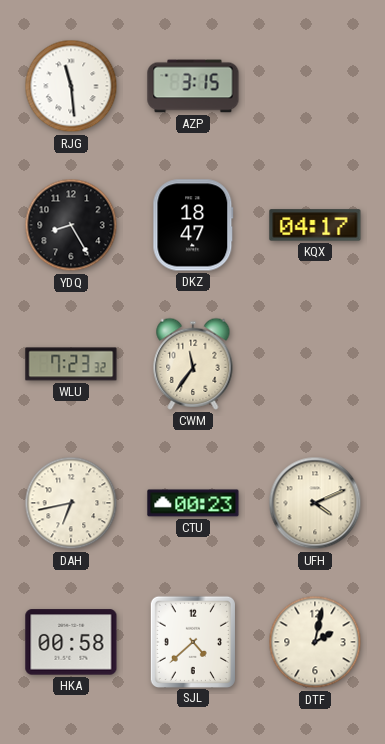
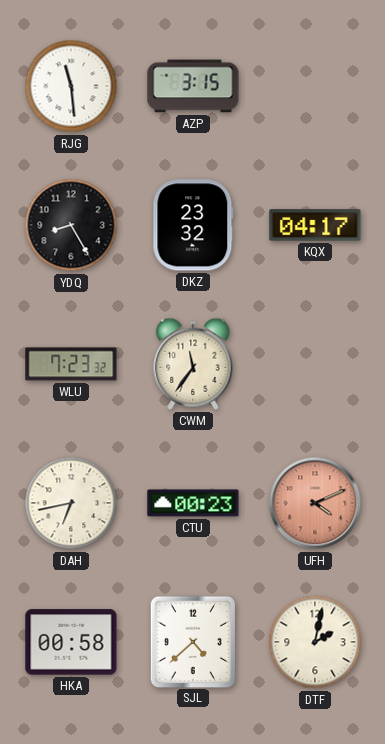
DKZ: 18:47 -> 23:32
UFH dial: cream -> salmon
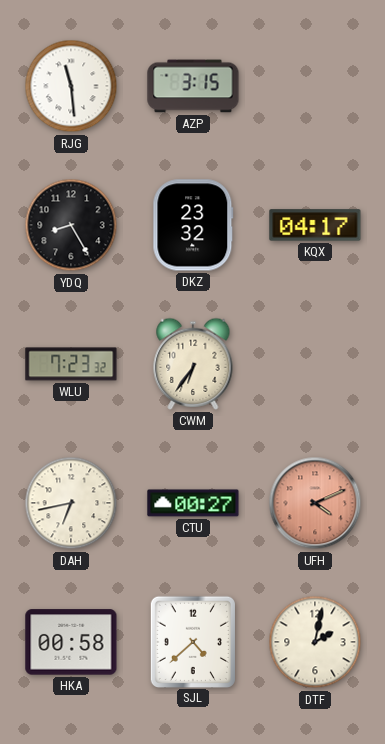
CWM: 11:36 -> 6:36
CTU: 00:23 -> 00:27
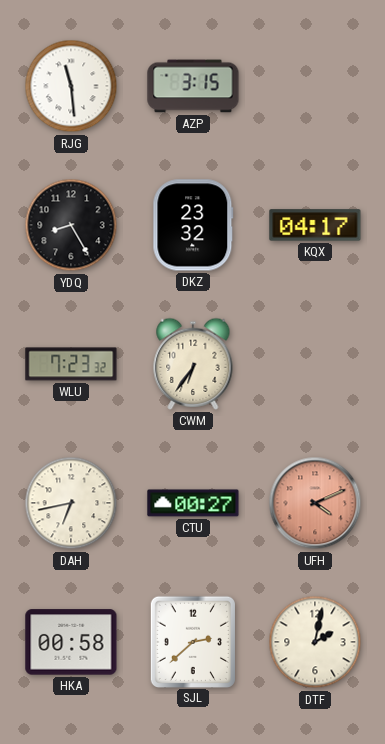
SJL: 4:38 -> 2:38
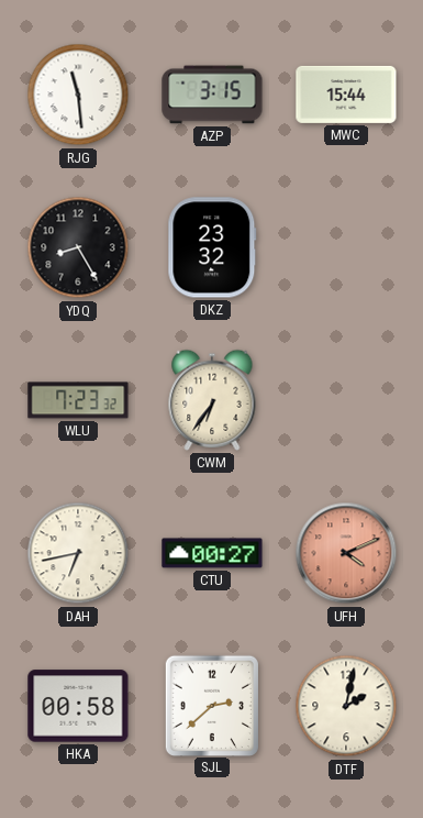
MWC: none -> 15:44
KQX: 04:17 -> none
